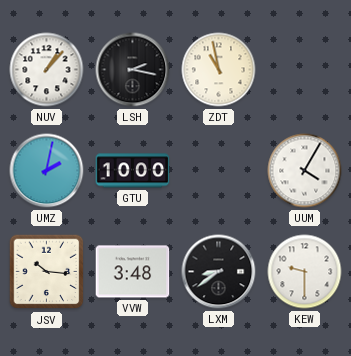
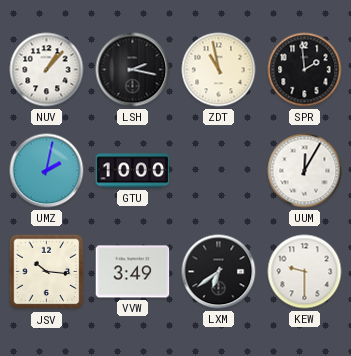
SPR: none -> 1:59
UUM: 4:05 -> 12:05
VVW: 3:48 -> 3:49
LXM: 8:39 -> 6:39
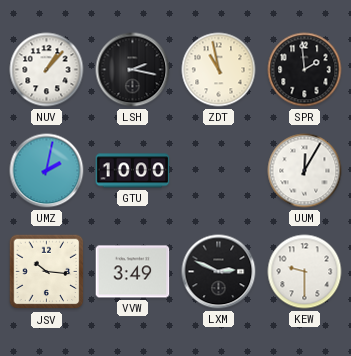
LXM: 6:39 -> 2:49
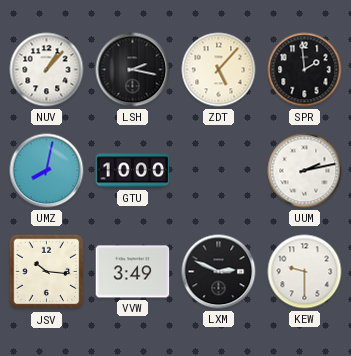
ZDT: 10:58 -> 5:07
UMZ: 2:02 -> 8:02
UUM: 12:05 -> 2:13
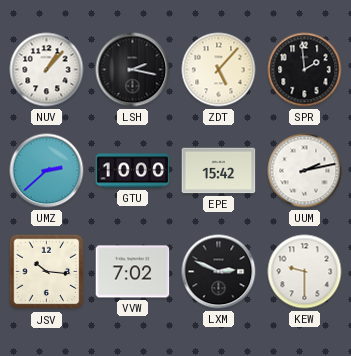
UMZ: 8:02 -> 2:38
EPE: none -> 15:42
VVW: 3:49 -> 7:02
